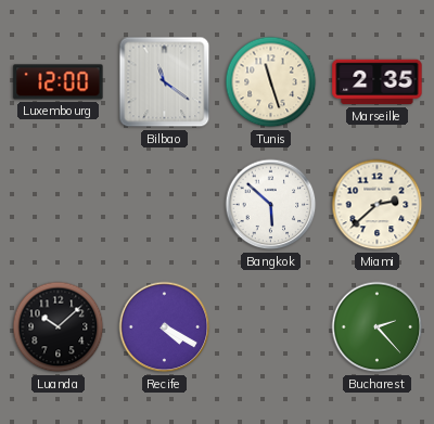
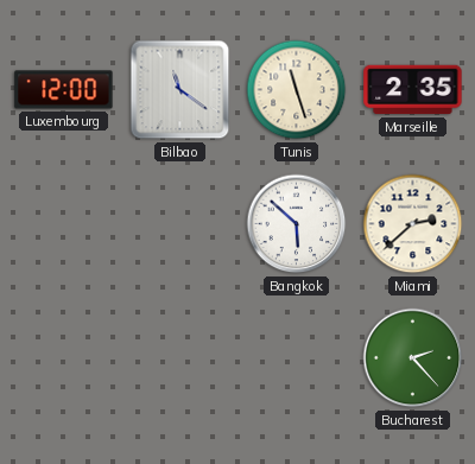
Luanda: 10:08 -> none
Recife: 4:20 -> none
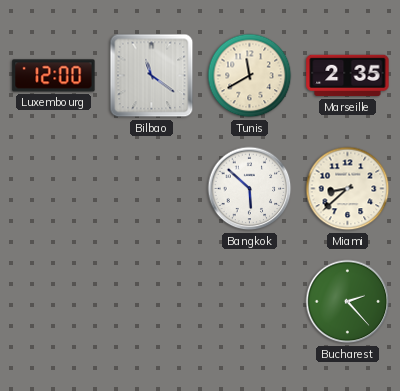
Tunis: 11:27 -> 11:40
Miami: 2:38 -> 8:38
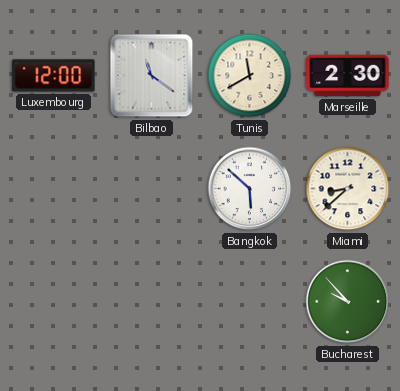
Marseille: 2:35 -> 2:30
Bucharest: 2:23 -> 9:53
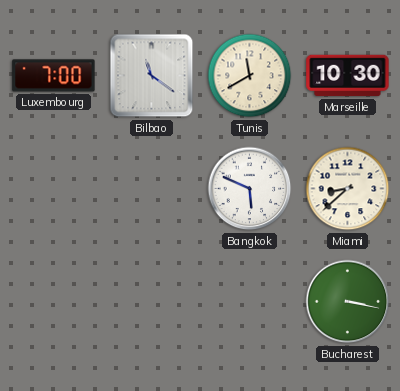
Luxembourg: 12:00 -> 7:00
Marseille: 2:30 -> 10:30
Bangkok: 5:52 -> 5:49
Bucharest: 9:53 -> 3:17
